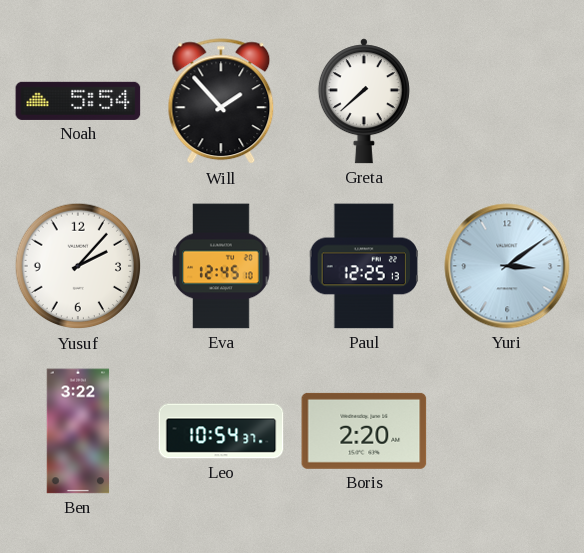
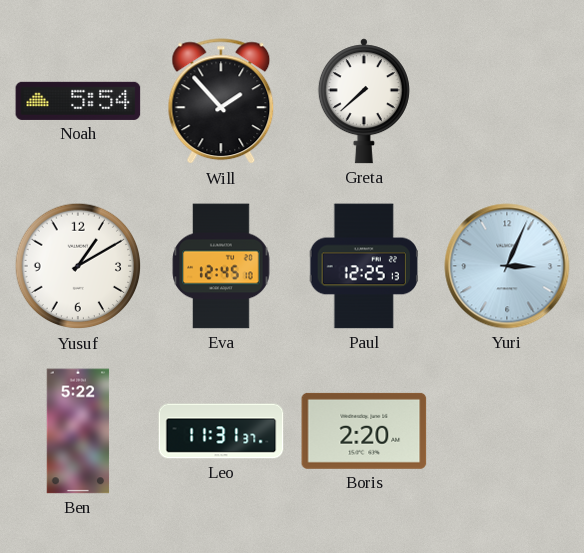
Yusuf: 2:07 -> 1:10
Yuri: 3:09 -> 3:04
Ben: 3:22 -> 5:22
Leo: 10:54 -> 11:31
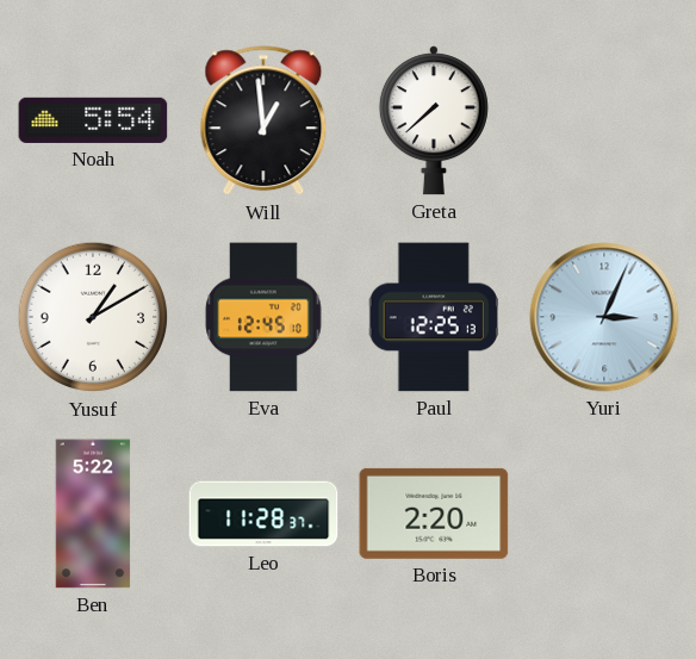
Will: 1:53 -> 12:59
Leo: 11:31 -> 11:28
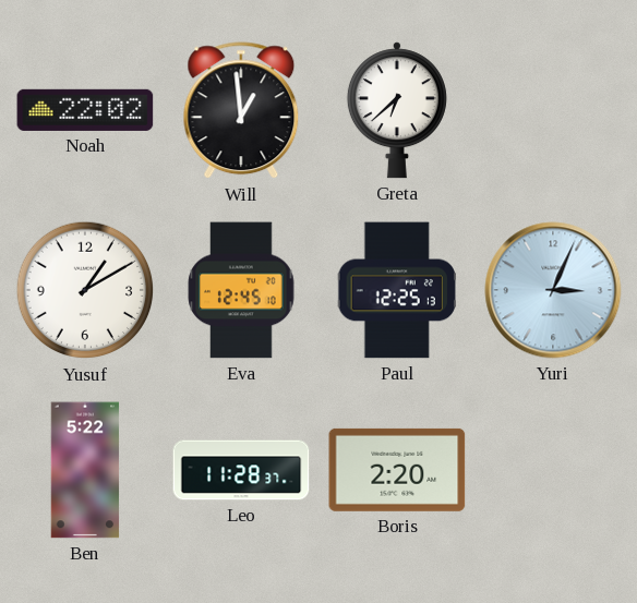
Noah: 5:54 -> 22:02
Greta: 7:38 -> 6:38
